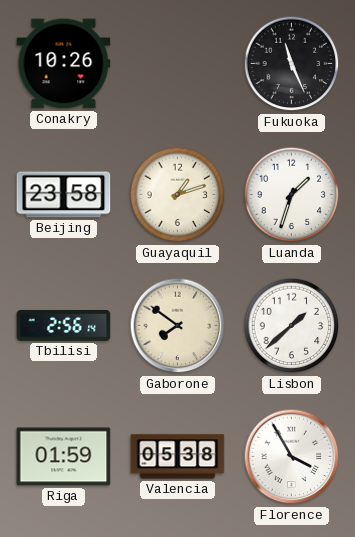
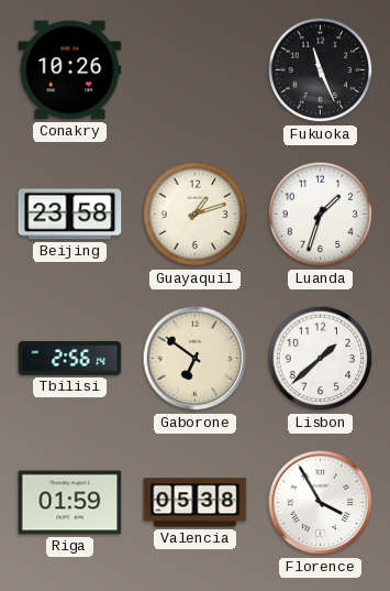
Gaborone: 7:51 -> 6:51
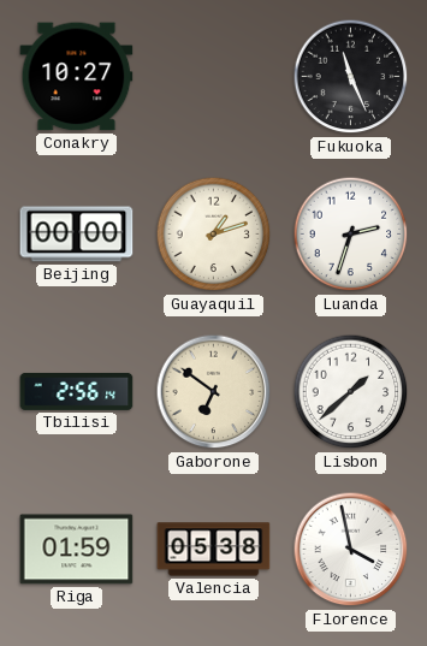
Conakry: 10:26 -> 10:27
Beijing: 23:58 -> 00:00
Luanda: 1:33 -> 2:33
Florence: 3:55 -> 3:58
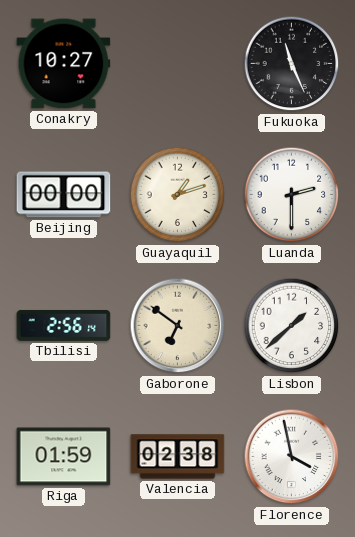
Luanda: 2:33 -> 2:30
Valencia: 05:38 -> 02:38
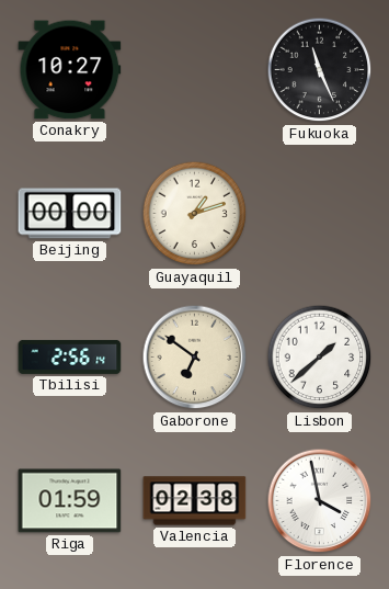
Luanda: 2:30 -> none
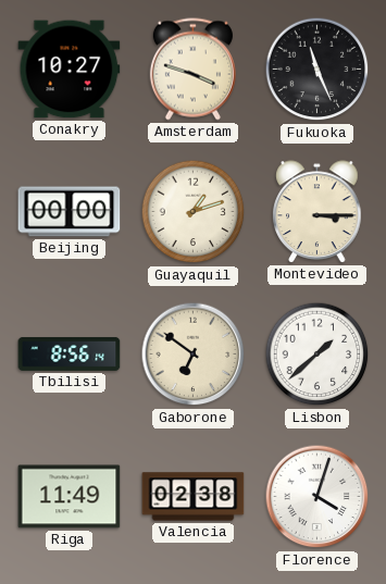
Amsterdam: none -> 3:48
Montevideo: none -> 3:15
Tbilisi: 2:56 -> 8:56
Riga: 01:59 -> 11:49
Florence: 3:58 -> 4:03
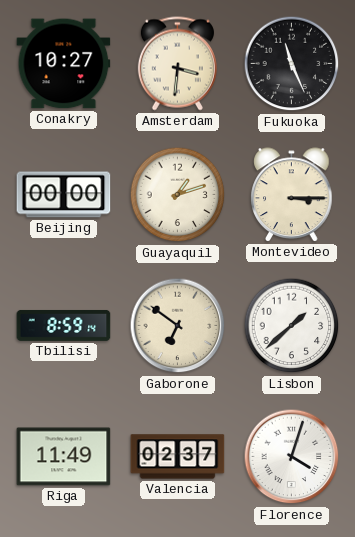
Amsterdam: 3:48 -> 3:31
Tbilisi: 8:56 -> 8:59
Valencia: 02:38 -> 02:37
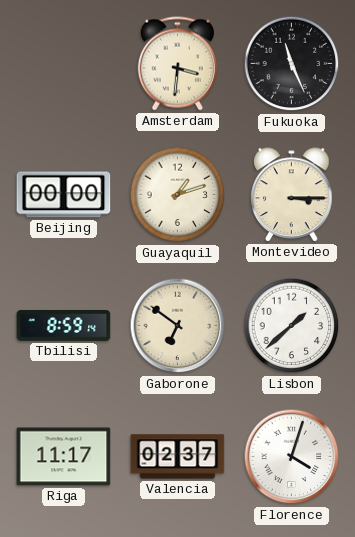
Conakry: 10:27 -> none
Riga: 11:49 -> 11:17
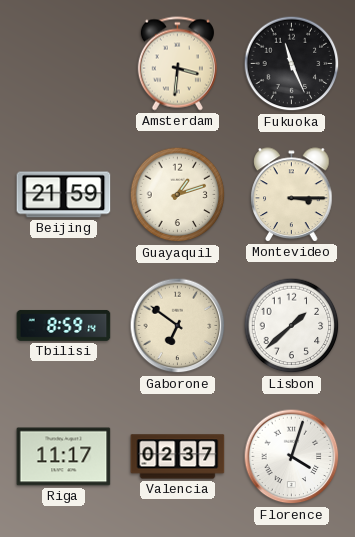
Beijing: 00:00 -> 21:59
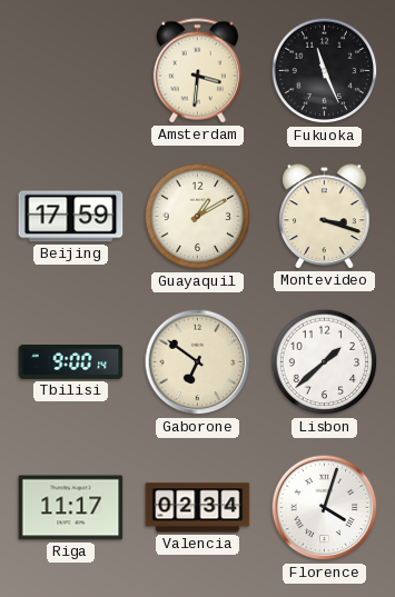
Beijing: 21:59 -> 17:59
Guayaquil: 1:12 -> 1:10
Montevideo: 3:15 -> 3:18
Tbilisi: 8:59 -> 9:00
Valencia: 02:37 -> 02:34
